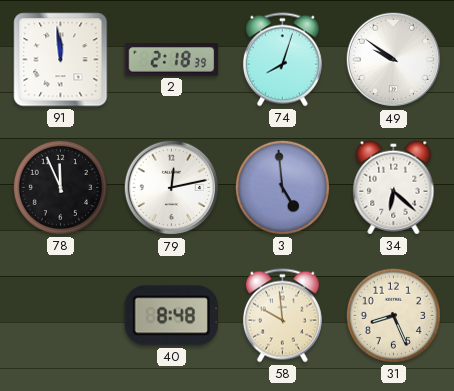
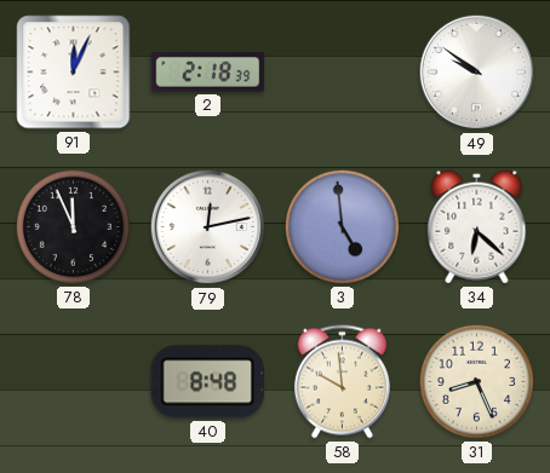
91: 11:59 -> 12:04
74: 8:03 -> none
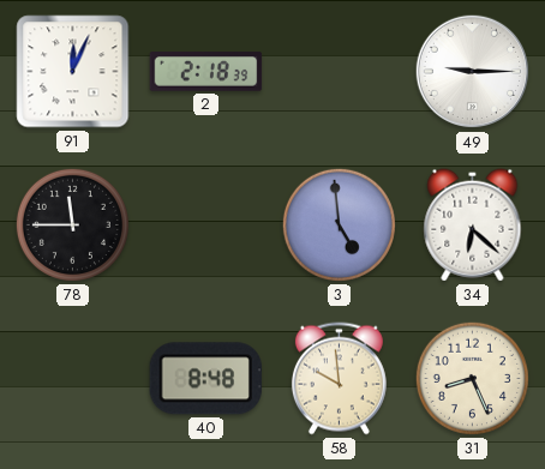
49: 9:51 -> 9:15
78: 11:56 -> 11:45
79: 12:13 -> none
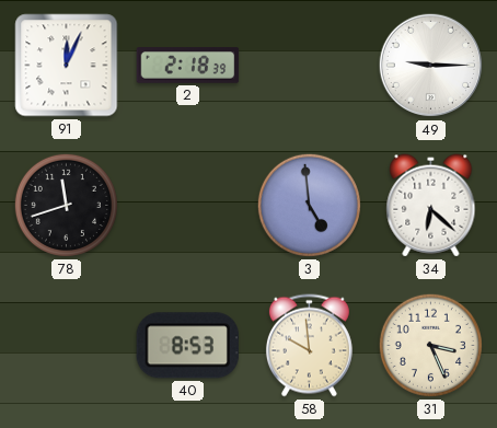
78: 11:45 -> 11:42
40: 8:48 -> 8:53
31: 8:26 -> 3:26
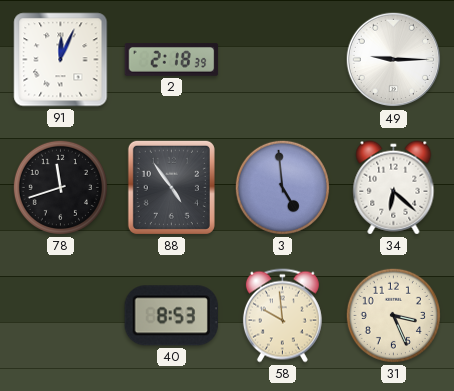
88: none -> 4:54
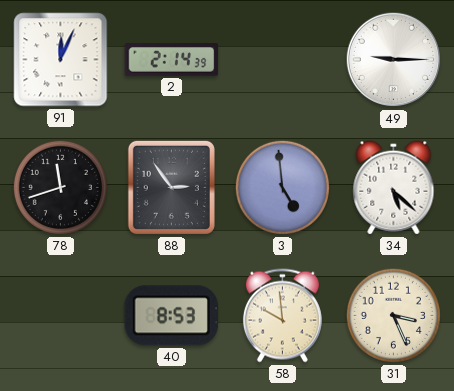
2: 2:18 -> 2:14
88: 4:54 -> 2:54
34: 6:22 -> 5:22
